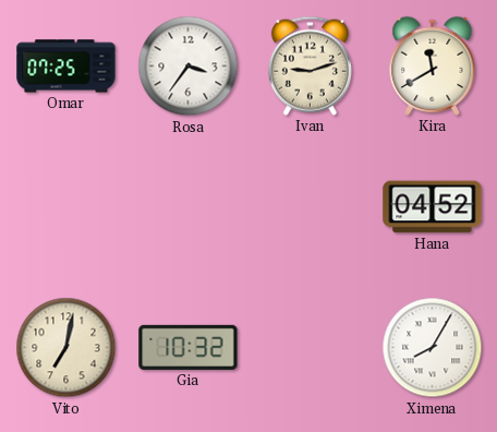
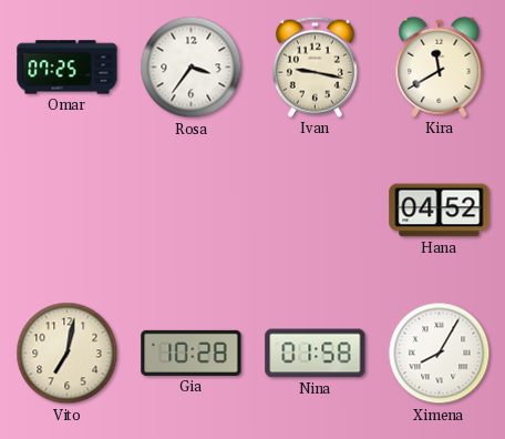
Ivan: 9:12 -> 9:17
Gia: 10:32 -> 10:28
Nina: none -> 01:58
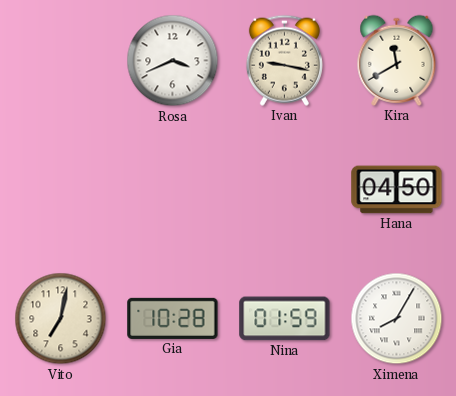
Omar: 07:25 -> none
Rosa: 3:36 -> 3:41
Hana: 04:52 -> 04:50
Nina: 01:58 -> 01:59
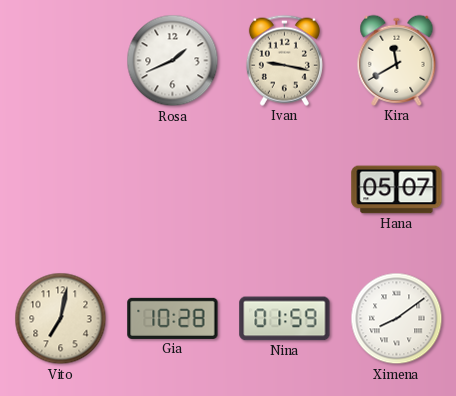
Rosa: 3:41 -> 1:41
Hana: 04:50 -> 05:07
Ximena: 8:05 -> 8:09
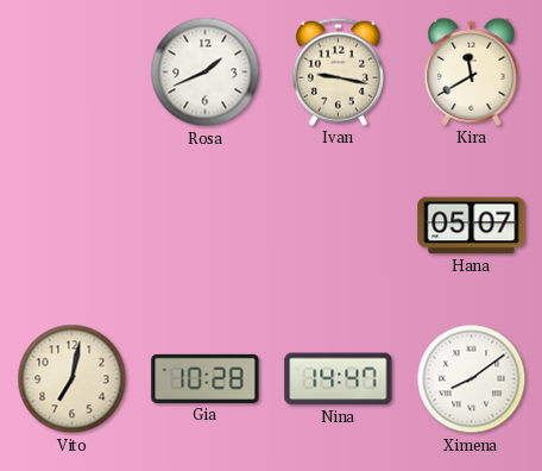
Nina: 01:59 -> 14:47
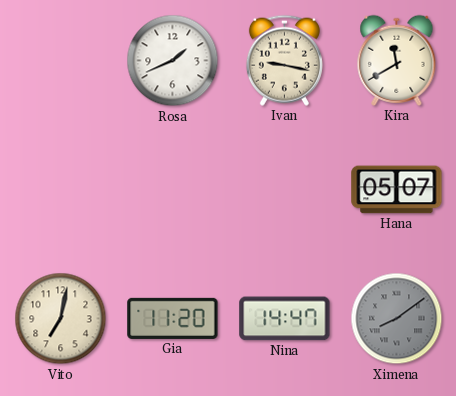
Gia: 10:28 -> 11:20
Ximena dial: white -> grey
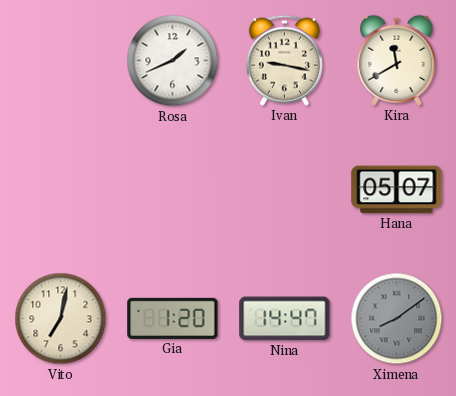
Gia: 11:20 -> 1:20
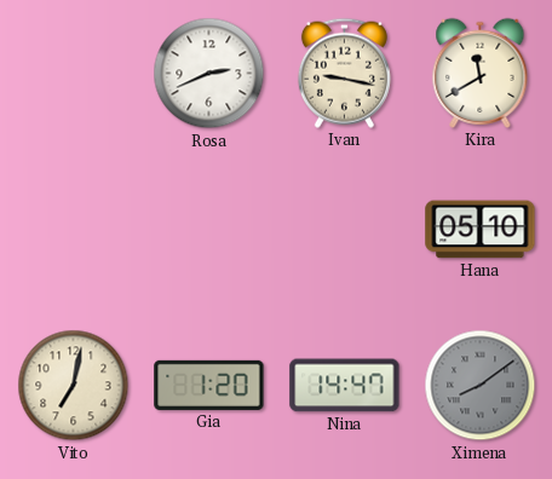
Rosa: 1:41 -> 2:41
Hana: 05:07 -> 05:10
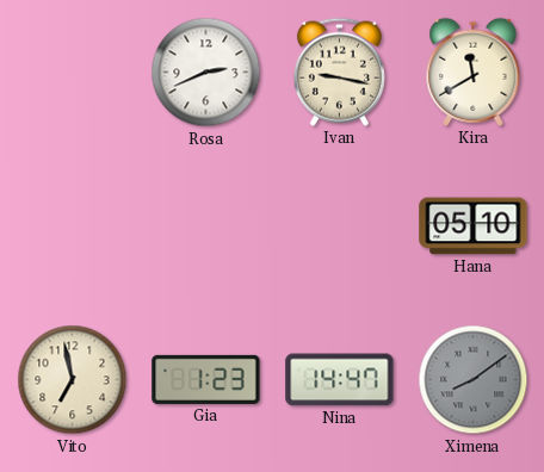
Vito: 7:02 -> 6:58
Gia: 1:20 -> 1:23
